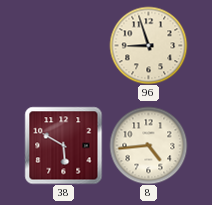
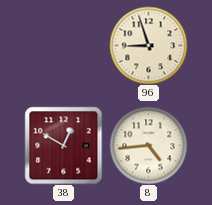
38: 5:50 -> 12:50
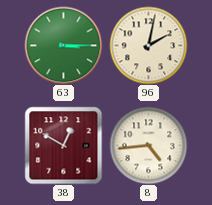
63: none -> 3:15
96: 8:57 -> 2:02
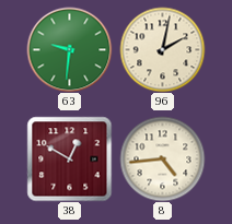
63: 3:15 -> 9:31
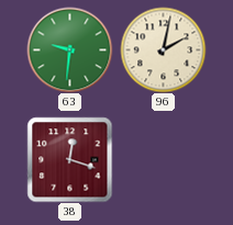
38: 12:50 -> 12:18
8: 4:44 -> none
